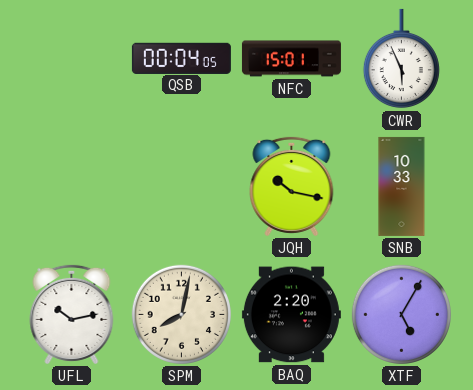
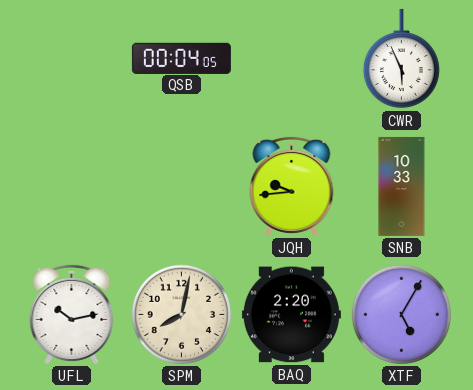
NFC: 15:01 -> none
JQH: 10:17 -> 9:44
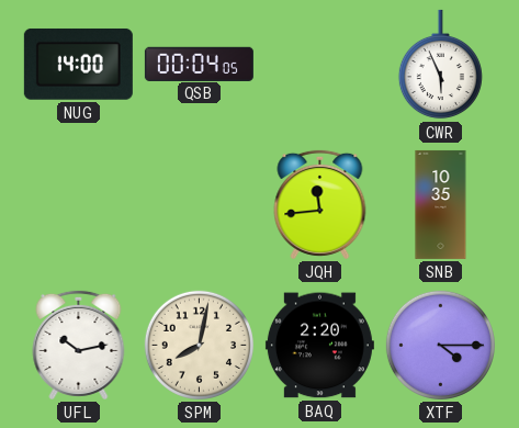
NUG: none -> 14:00
JQH: 9:44 -> 11:44
SNB: 10:33 -> 10:35
XTF: 5:05 -> 4:15
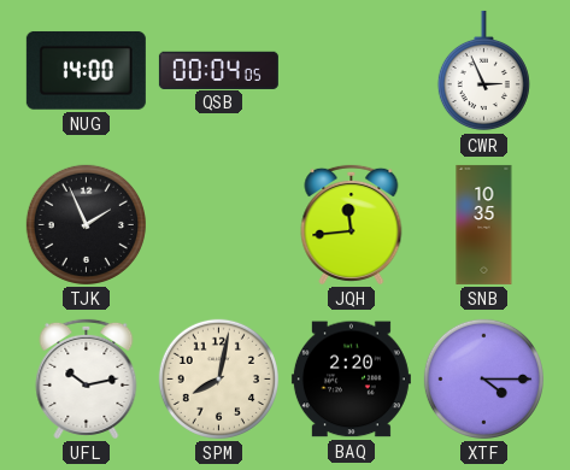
CWR: 5:56 -> 2:56
TJK: none -> 1:56
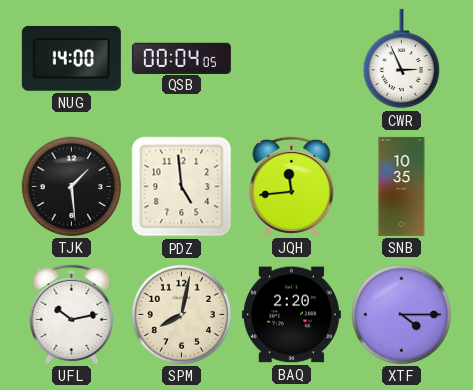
TJK: 1:56 -> 1:29
PDZ: none -> 4:59
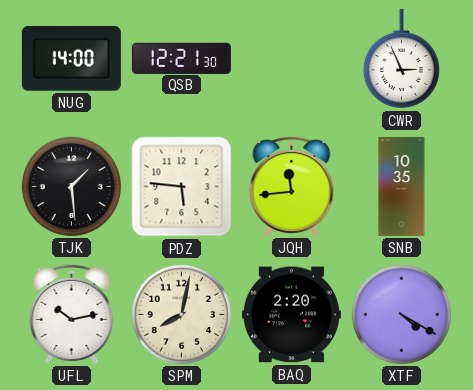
QSB: 00:04 -> 12:21
PDZ: 4:59 -> 5:46
XTF: 4:15 -> 4:20
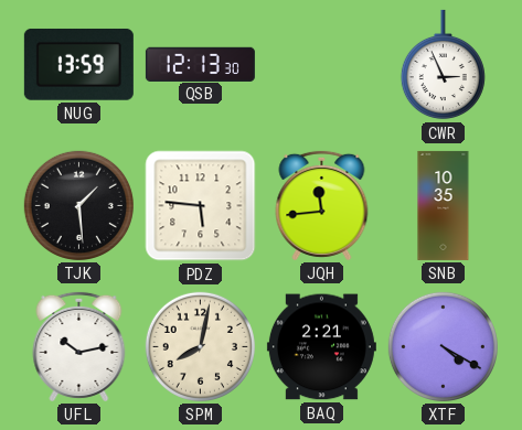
NUG: 14:00 -> 13:59
QSB: 12:21 -> 12:13
BAQ: 2:20 -> 2:21
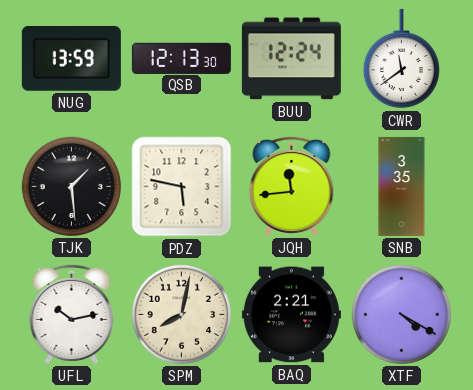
BUU: none -> 12:24
CWR: 2:56 -> 11:39
PDZ: 5:46 -> 5:47
SNB: 10:35 -> 3:35
